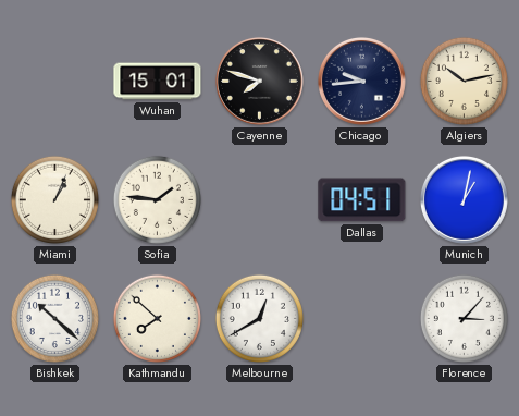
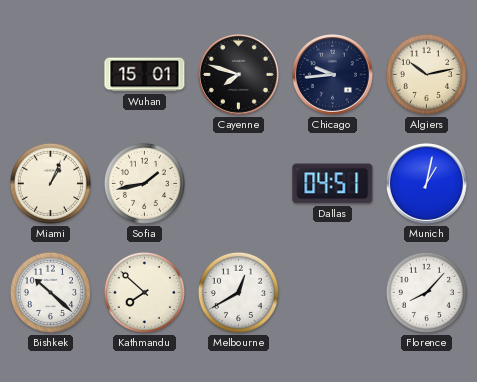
Sofia: 1:46 -> 1:43
Florence: 3:07 -> 8:07
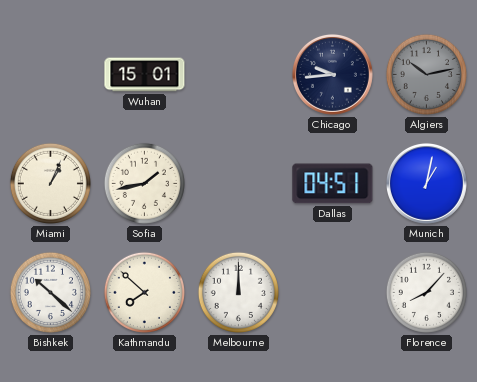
Cayenne: 7:48 -> none
Algiers dial: cream -> grey
Melbourne: 12:40 -> 12:00
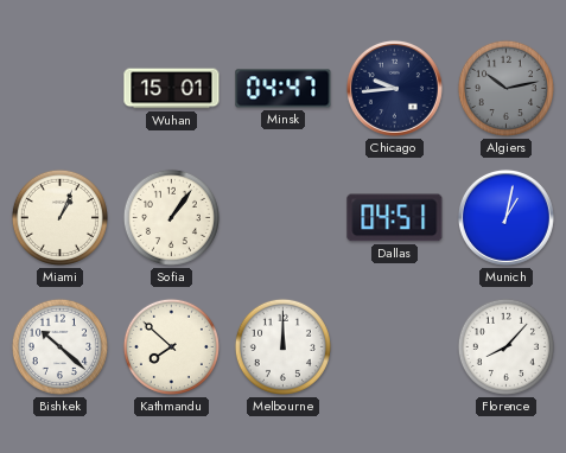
Minsk: none -> 04:47
Sofia: 1:43 -> 1:06
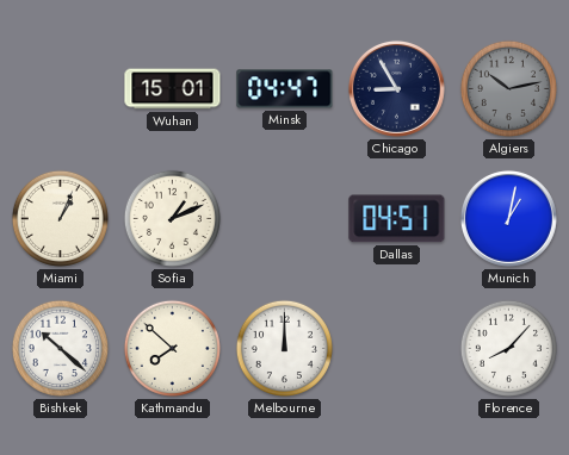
Chicago: 9:44 -> 8:55
Sofia: 1:06 -> 1:11
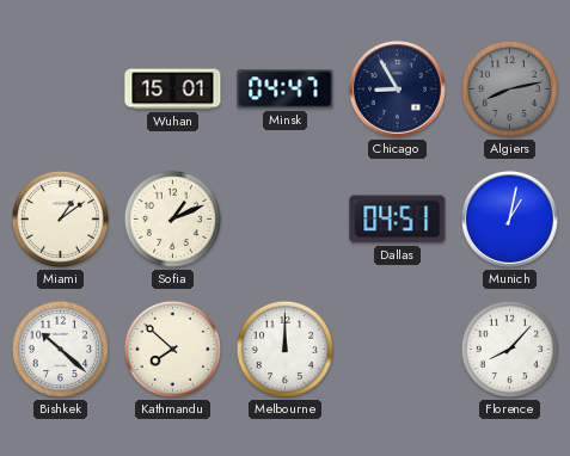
Algiers: 10:13 -> 8:13
Miami: 1:04 -> 1:09
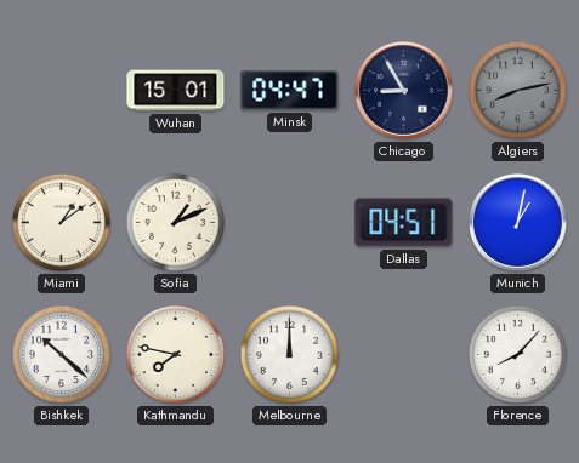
Kathmandu: 7:52 -> 7:47
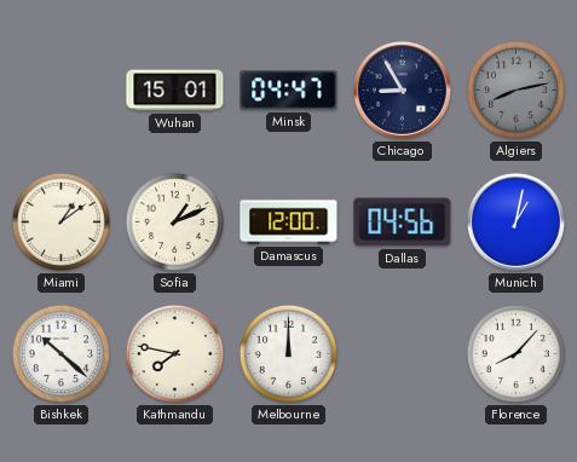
Damascus: none -> 12:00
Dallas: 04:51 -> 04:56
